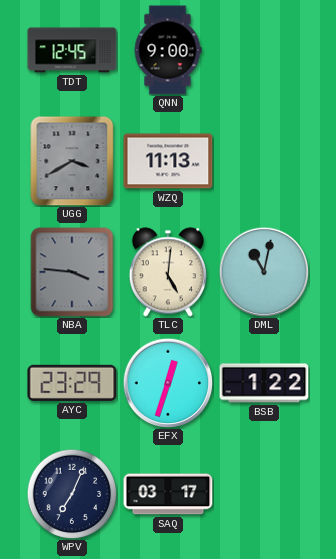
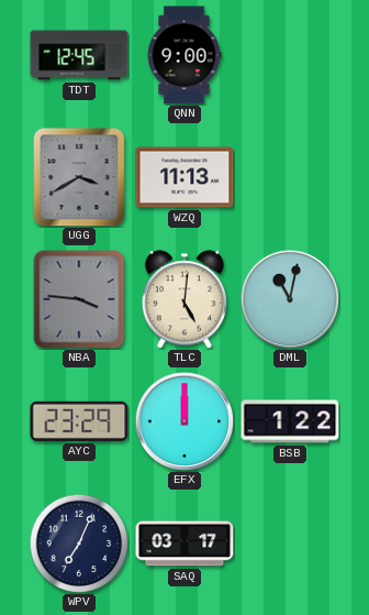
EFX: 12:33 -> 12:00
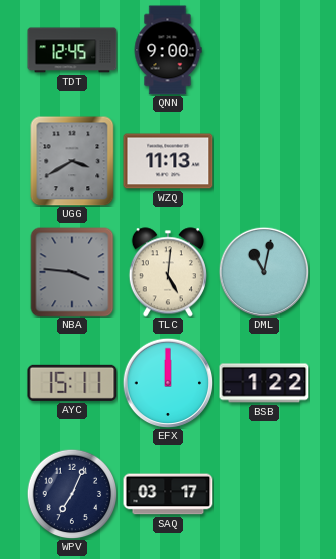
AYC: 23:29 -> 15:11
